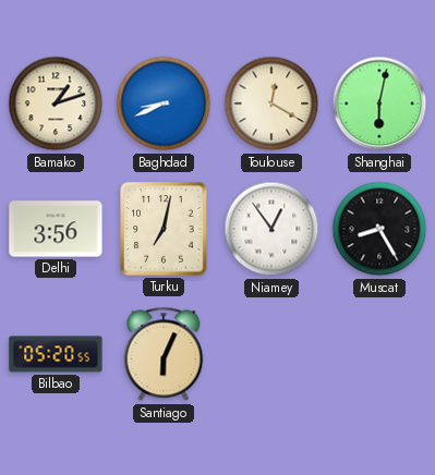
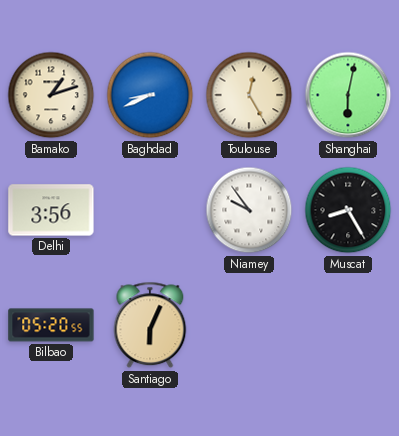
Toulouse: 12:20 -> 12:25
Turku: 7:02 -> none
Niamey: 12:54 -> 9:54
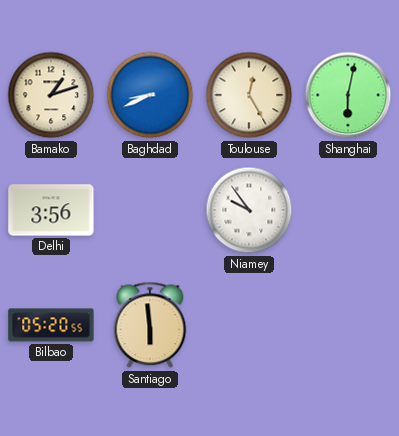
Muscat: 8:25 -> none
Santiago: 6:04 -> 5:59
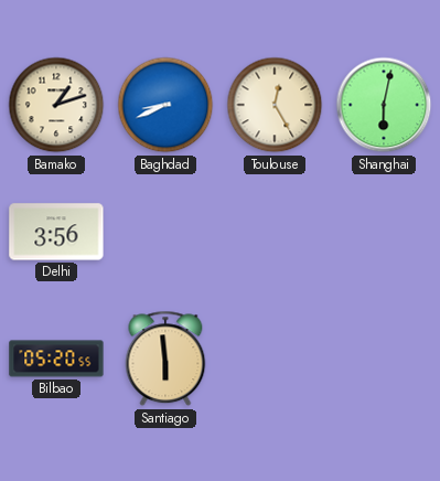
Niamey: 9:54 -> none
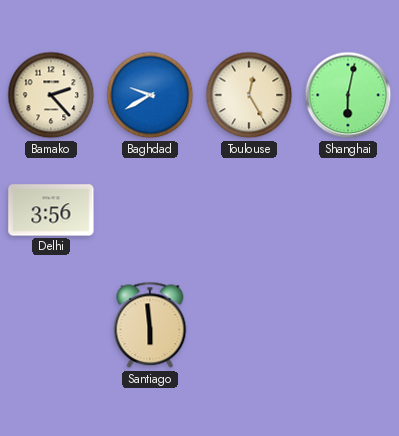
Bamako: 1:12 -> 2:23
Baghdad: 8:41 -> 9:40
Bilbao: 05:20 -> none
